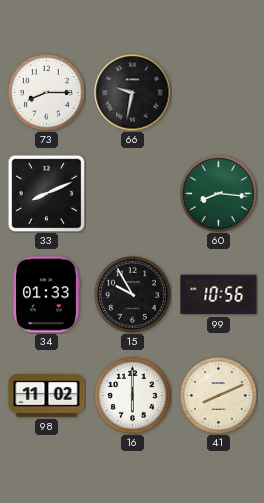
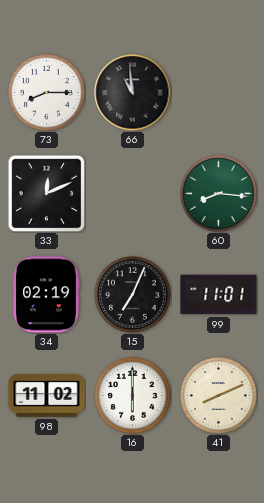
66: 9:32 -> 10:59
33: 8:11 -> 12:11
34: 01:33 -> 02:19
15: 9:55 -> 7:04
99: 10:56 -> 11:01
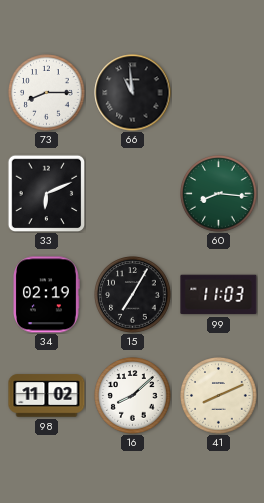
33: 12:11 -> 6:11
15: 7:04 -> 7:05
99: 11:01 -> 11:03
16: 6:00 -> 8:08
